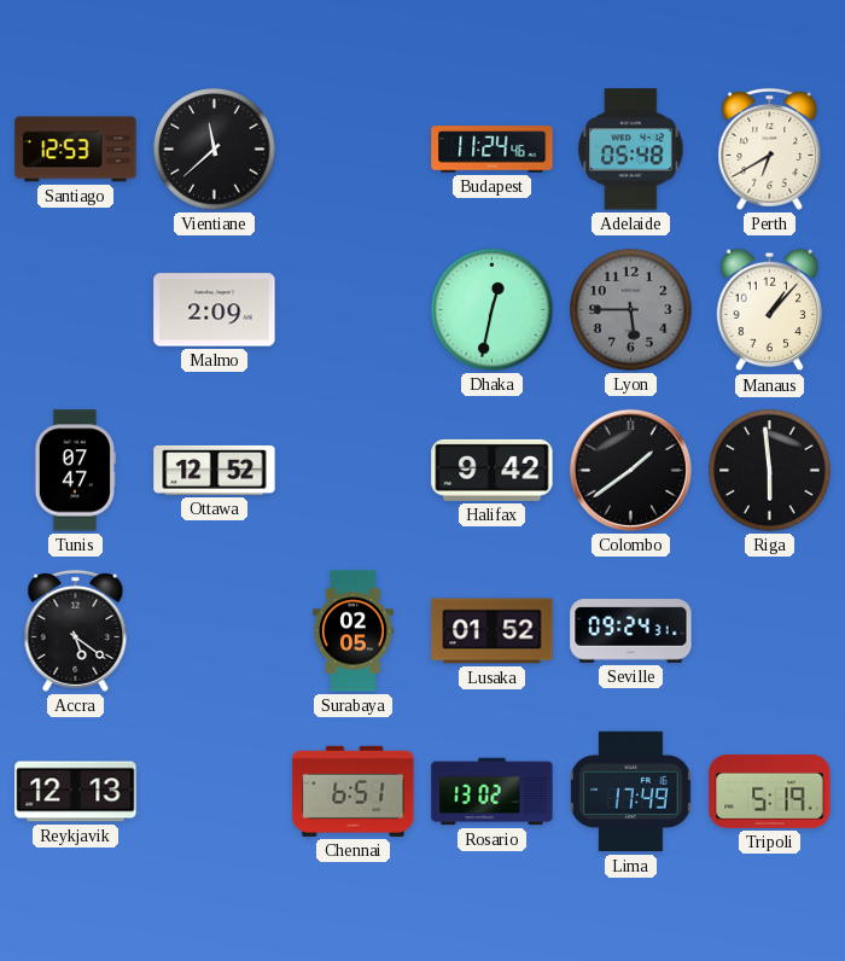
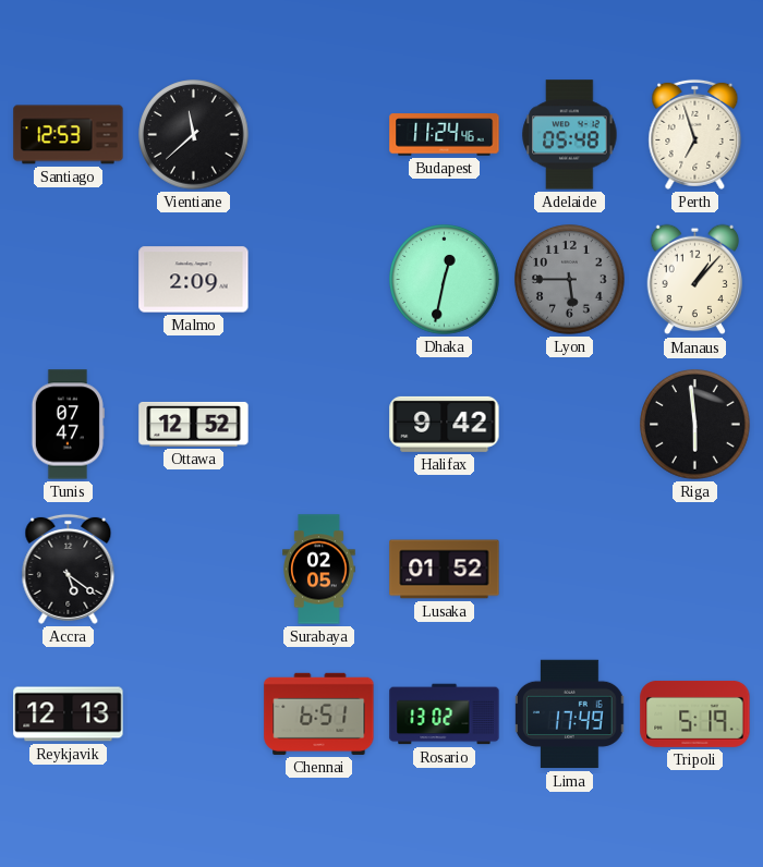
Perth: 6:40 -> 6:57
Colombo: 1:39 -> none
Seville: 09:24 -> none
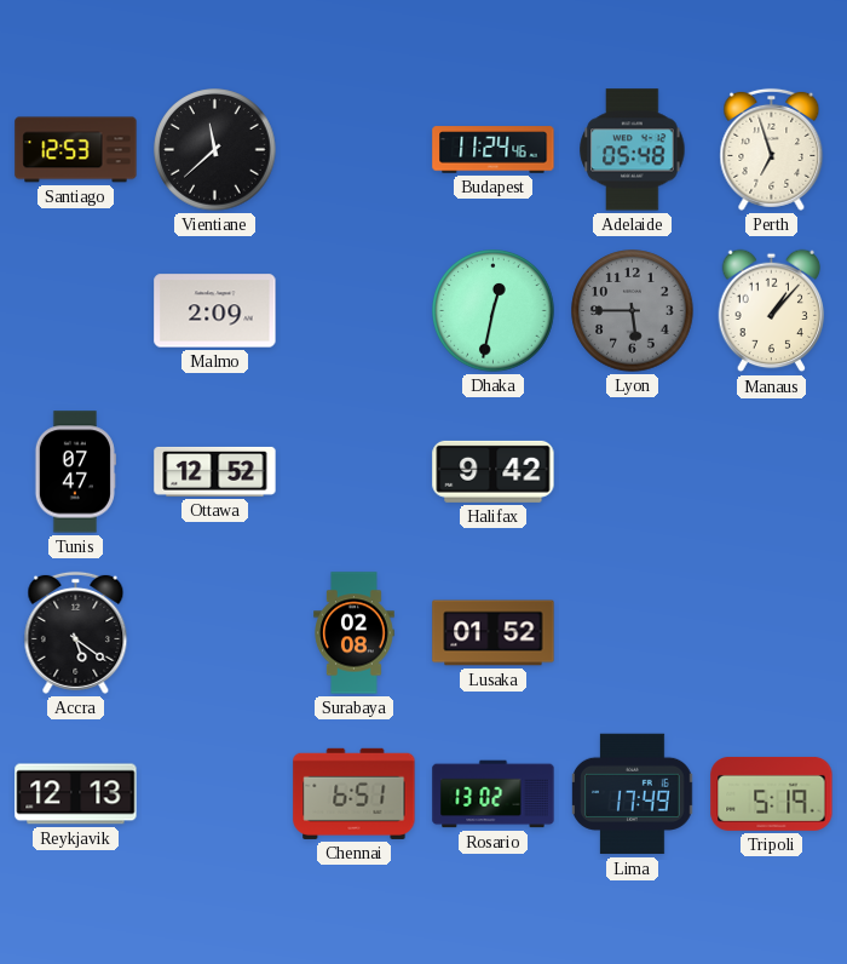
Riga: 5:59 -> none
Surabaya: 02:05 -> 02:08
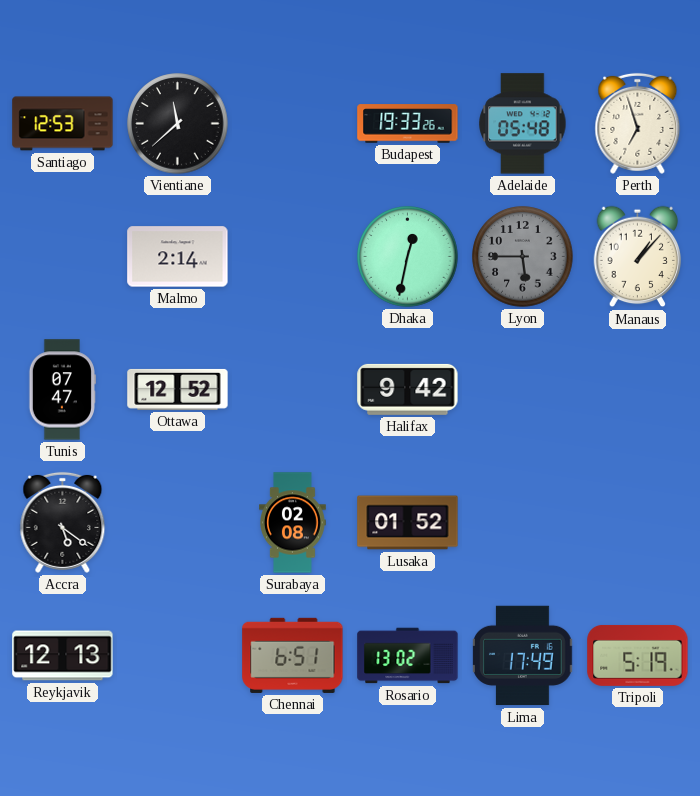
Budapest: 11:24 -> 19:33
Malmo: 2:09 -> 2:14
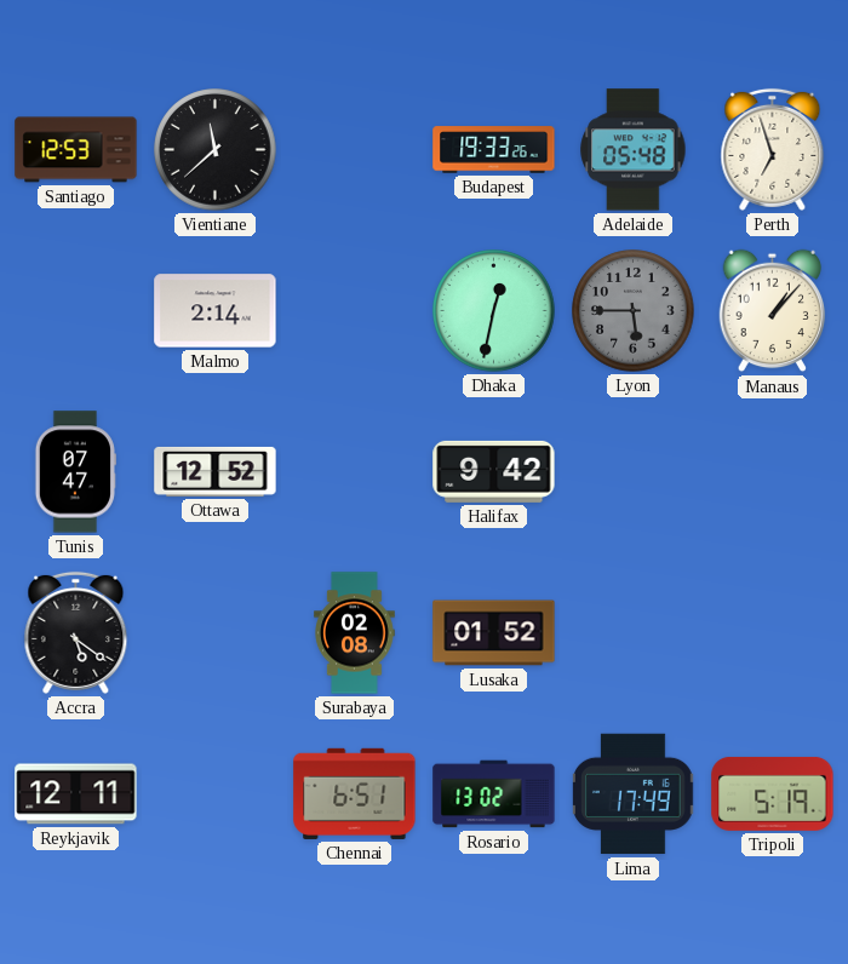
Reykjavik: 12:13 -> 12:11
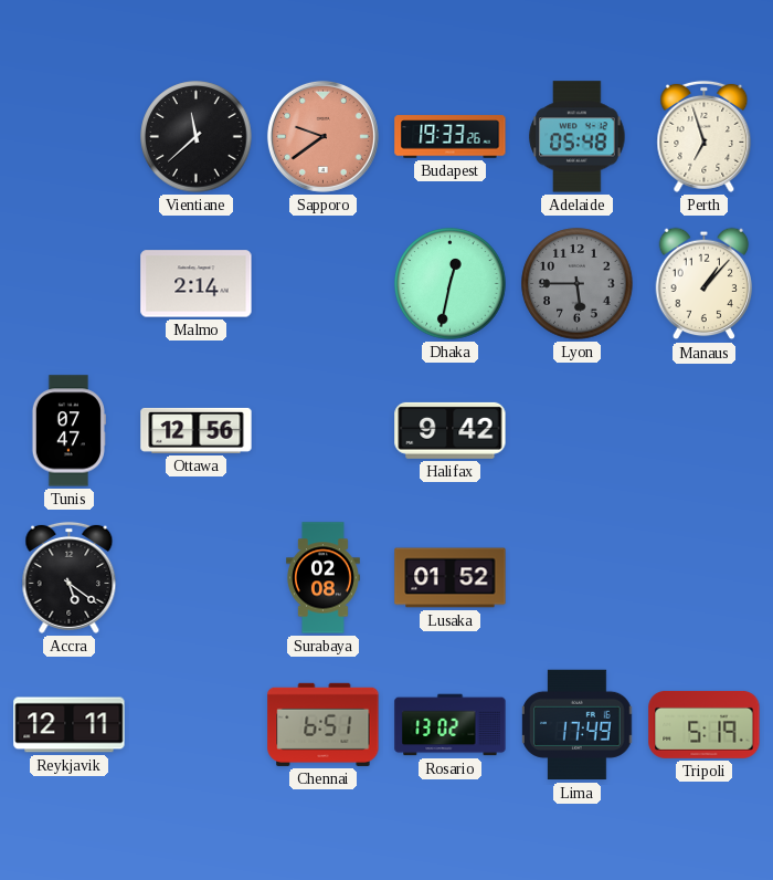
Santiago: 12:53 -> none
Sapporo: none -> 9:39
Ottawa: 12:52 -> 12:56
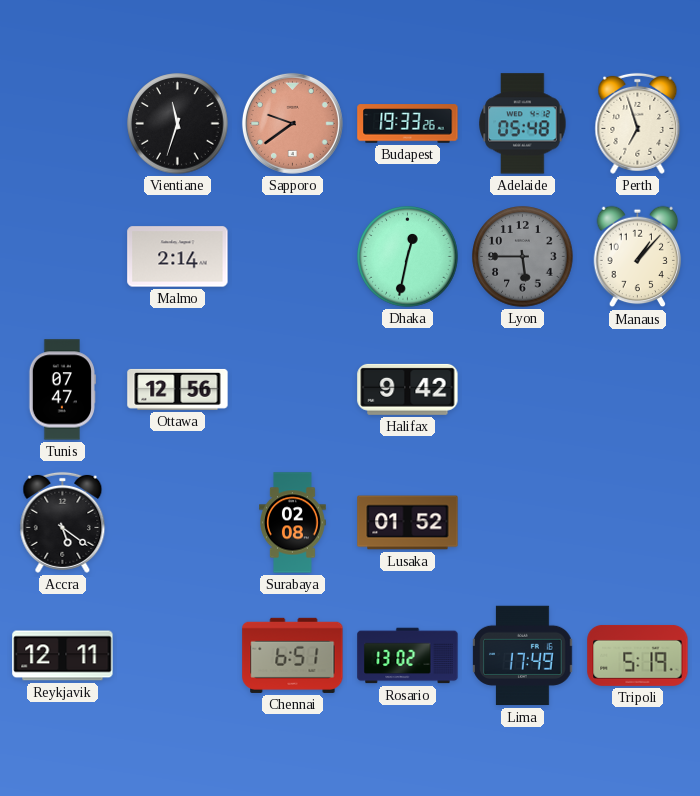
Vientiane: 11:38 -> 11:33
